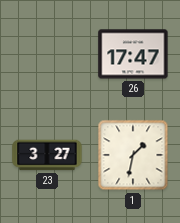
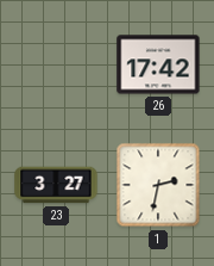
26: 17:47 -> 17:42
1: 1:32 -> 2:32
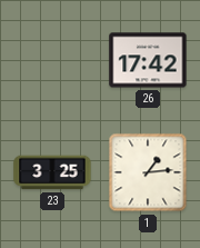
23: 3:27 -> 3:25
1: 2:32 -> 1:14
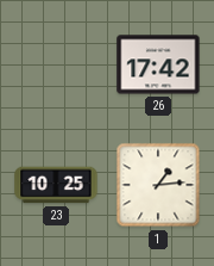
23: 3:25 -> 10:25
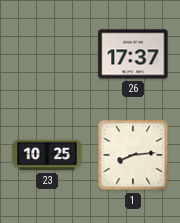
26: 17:42 -> 17:37
1: 1:14 -> 8:14
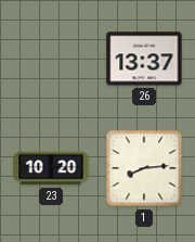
26: 17:37 -> 13:37
23: 10:25 -> 10:20
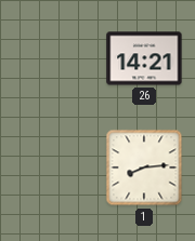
26: 13:37 -> 14:21
23: 10:20 -> none
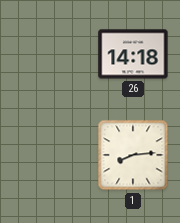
26: 14:21 -> 14:18
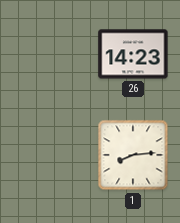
26: 14:18 -> 14:23
